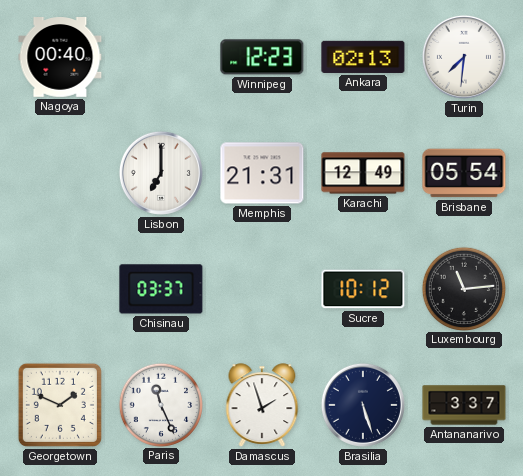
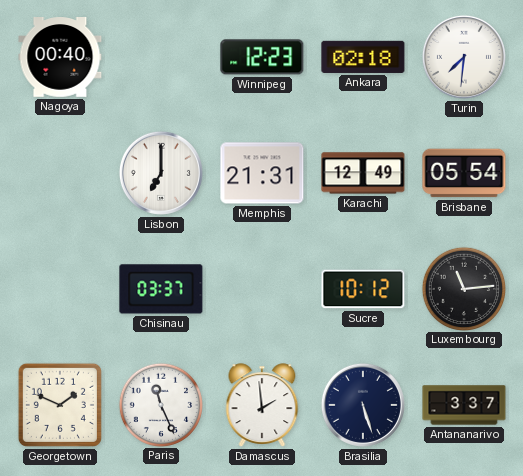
Ankara: 02:13 -> 02:18
Damascus: 1:57 -> 1:59
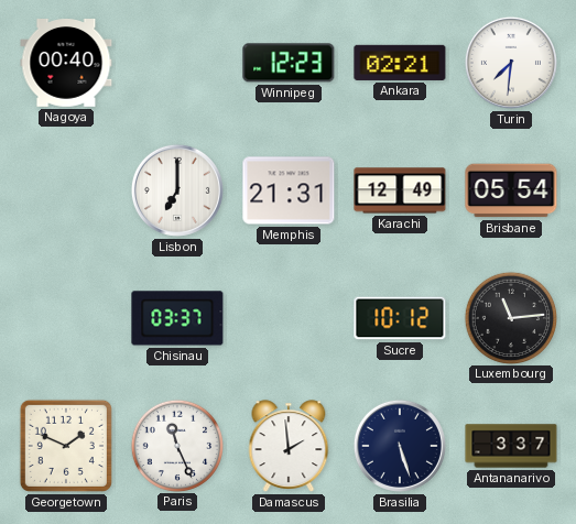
Ankara: 02:18 -> 02:21
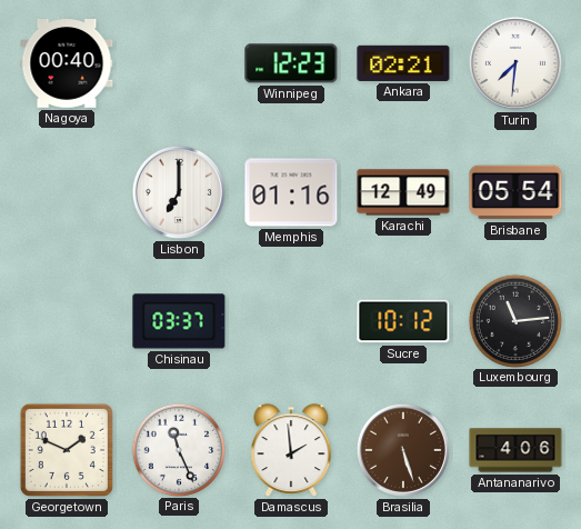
Memphis: 21:31 -> 01:16
Brasilia dial: navy -> brown
Antananarivo: 3:37 -> 4:06
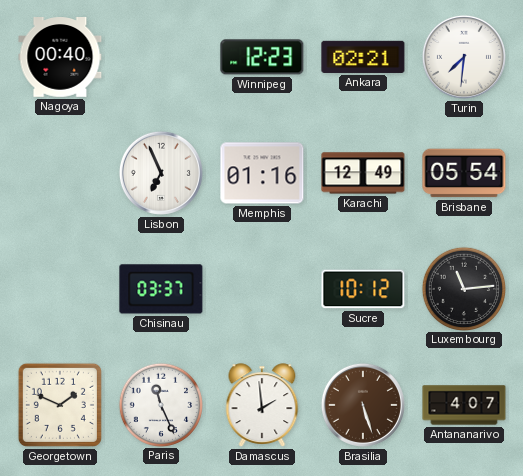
Lisbon: 7:00 -> 6:56
Antananarivo: 4:06 -> 4:07
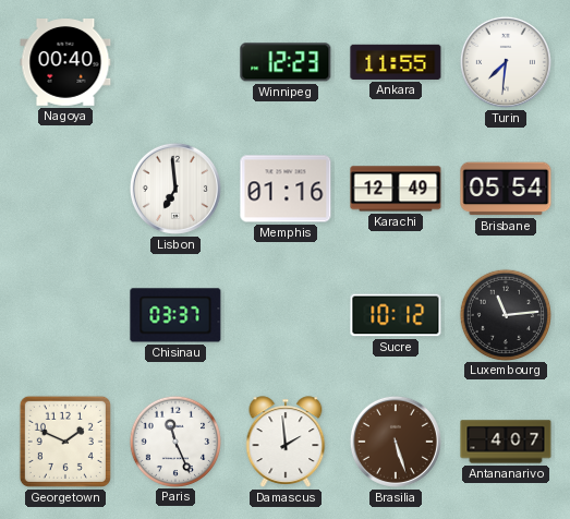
Ankara: 02:21 -> 11:55
Lisbon: 6:56 -> 6:59
